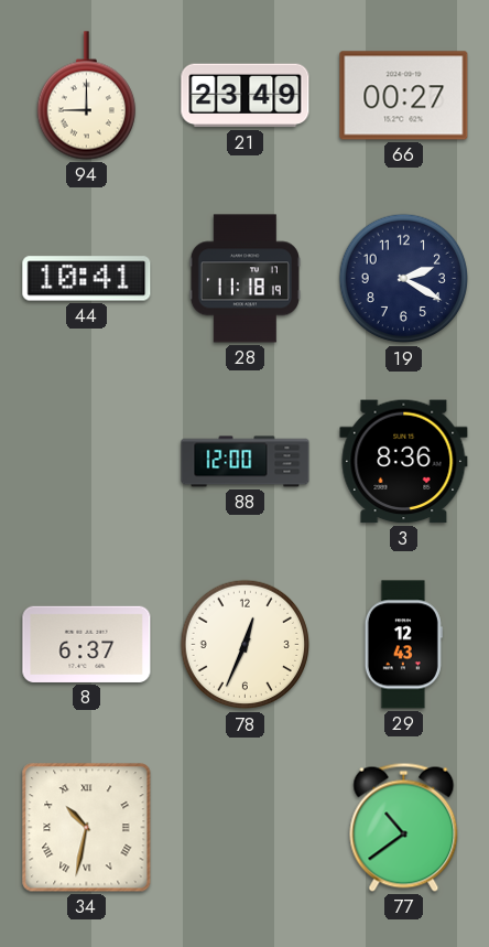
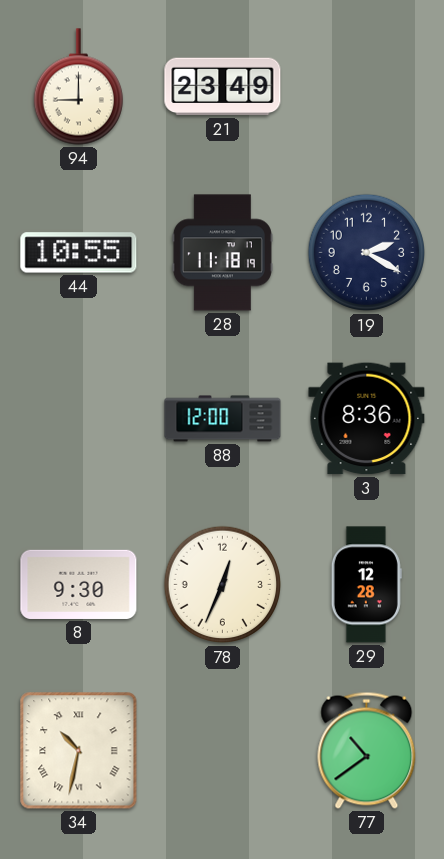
66: 00:27 -> none
44: 10:41 -> 10:55
8: 6:37 -> 9:30
29: 12:43 -> 12:28
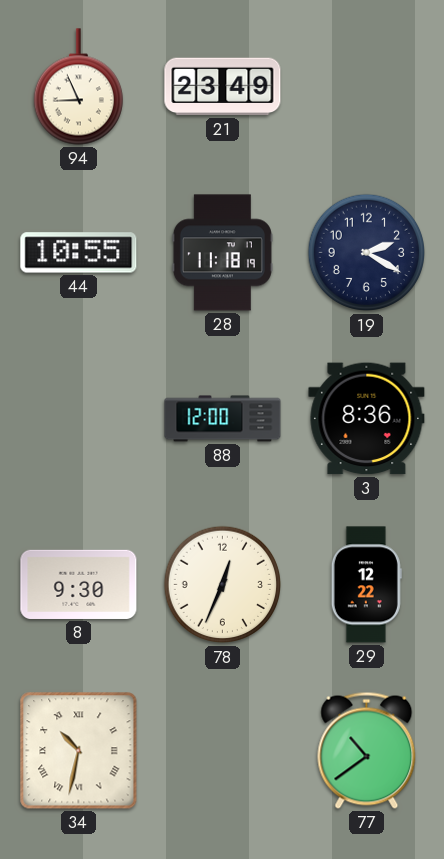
94: 9:00 -> 8:56
29: 12:28 -> 12:22
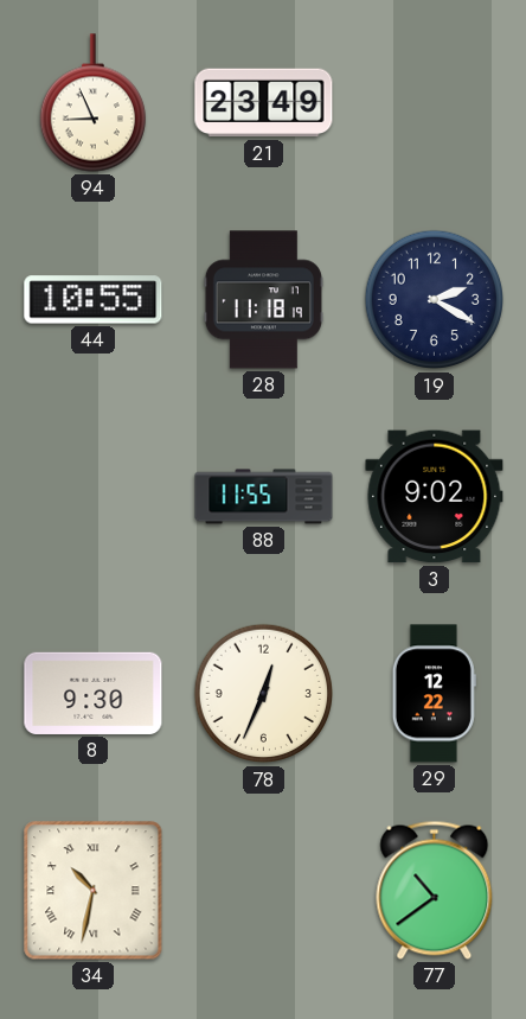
88: 12:00 -> 11:55
3: 8:36 -> 9:02
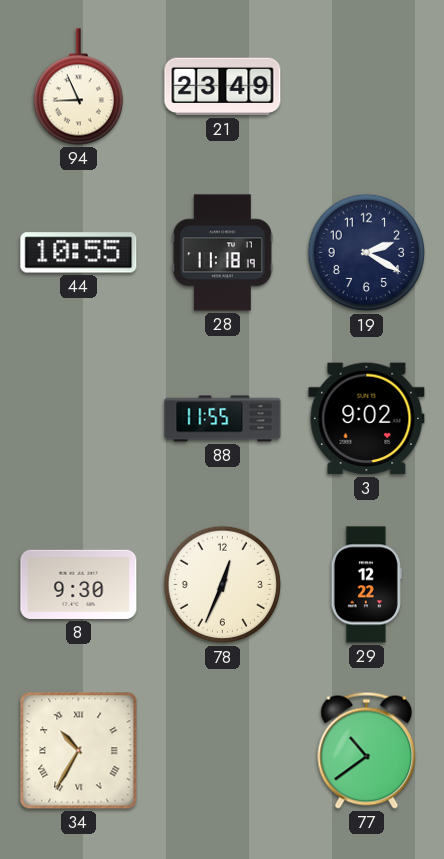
34: 10:32 -> 10:35
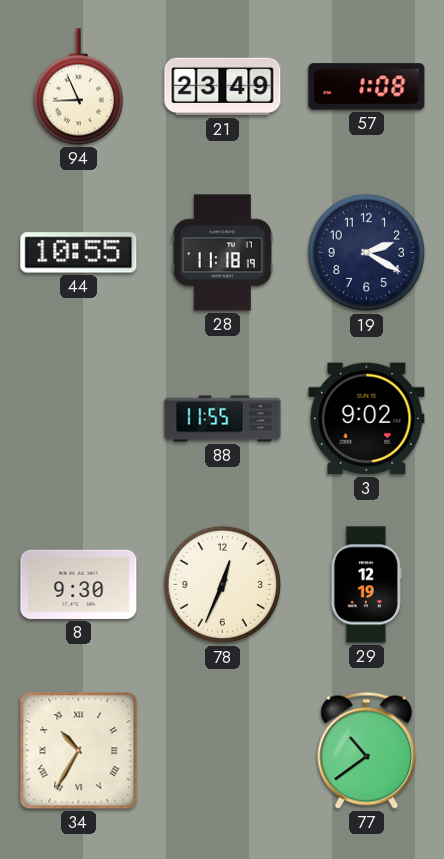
57: none -> 1:08
29: 12:22 -> 12:19
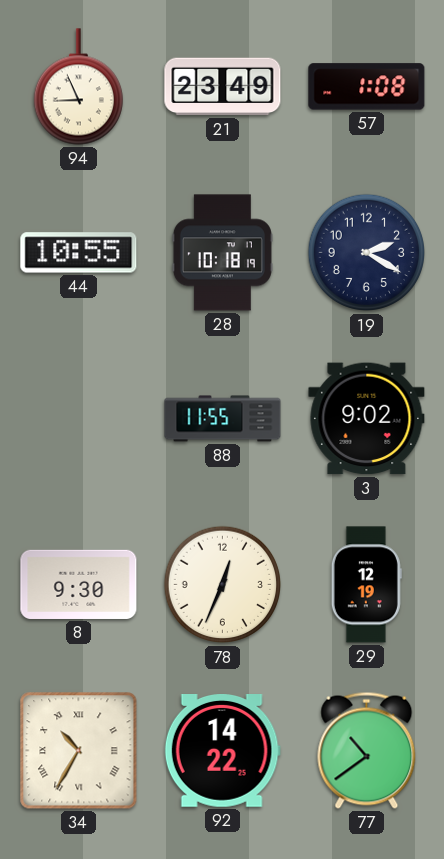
28: 11:18 -> 10:18
92: none -> 14:22
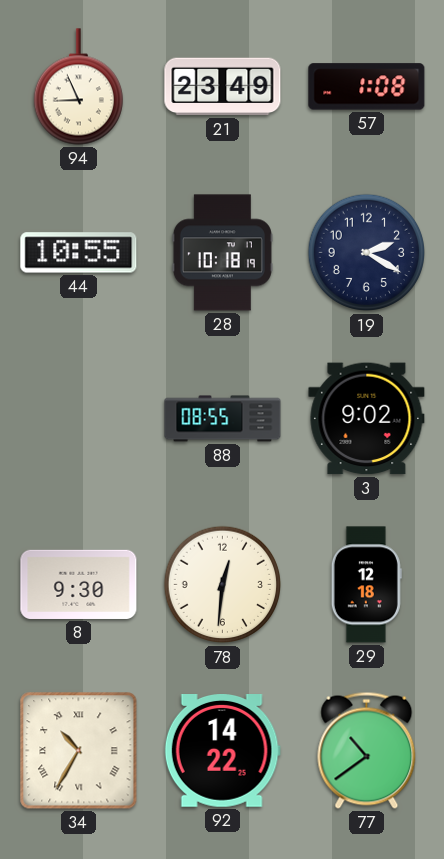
88: 11:55 -> 08:55
78: 12:34 -> 12:31
29: 12:19 -> 12:18
